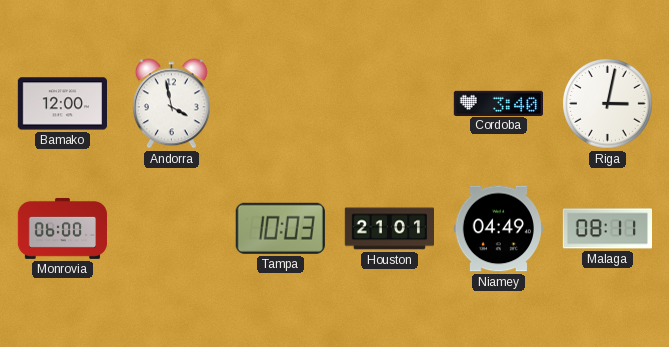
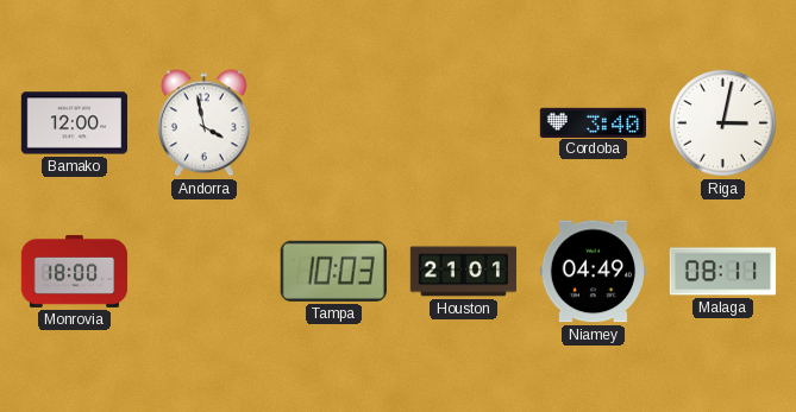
Monrovia: 06:00 -> 18:00
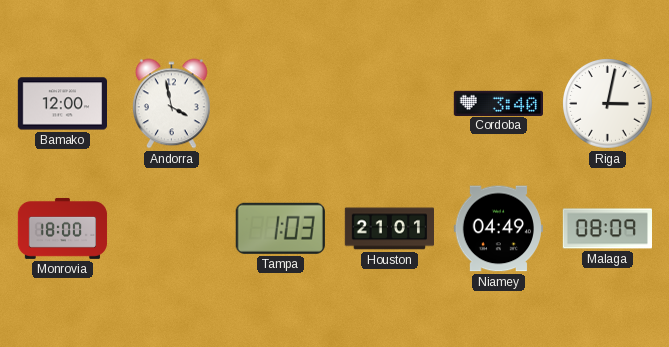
Tampa: 10:03 -> 1:03
Malaga: 08:11 -> 08:09
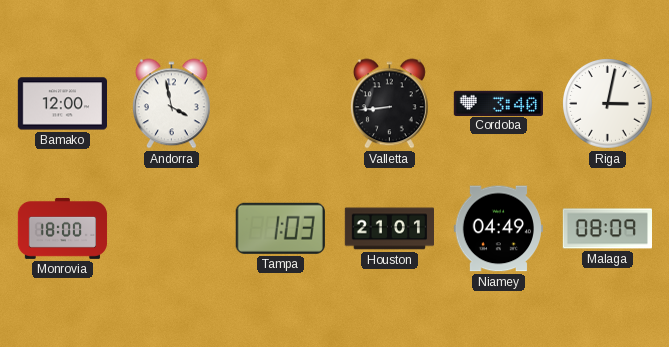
Valletta: none -> 8:44
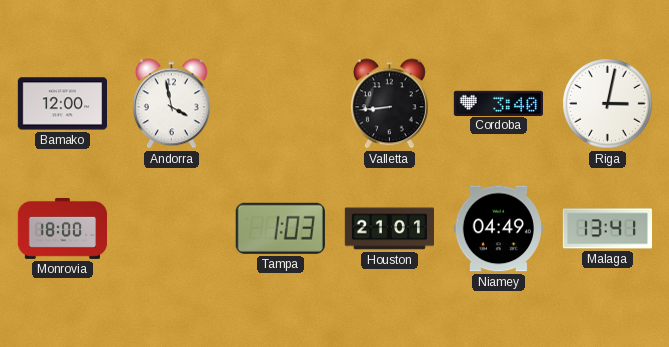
Malaga: 08:09 -> 13:41
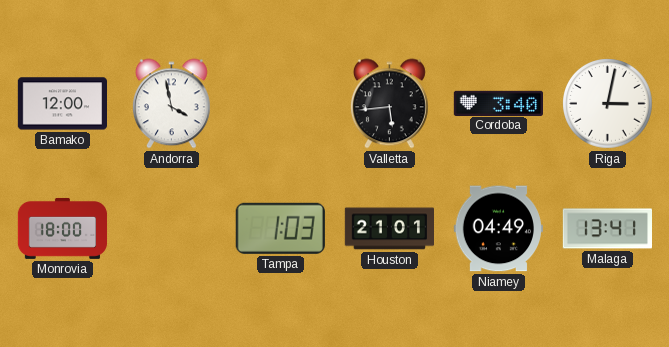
Valletta: 8:44 -> 5:44
